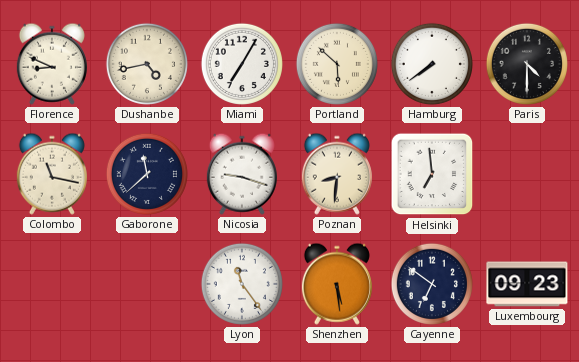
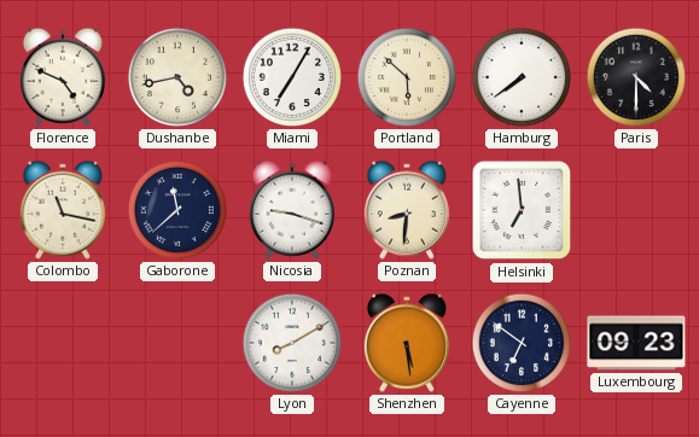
Florence: 8:49 -> 4:49
Lyon: 11:24 -> 8:10
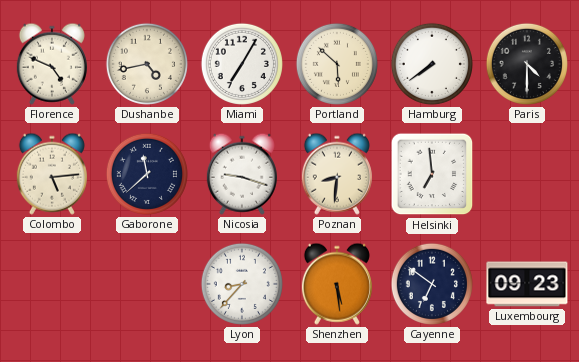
Colombo: 11:17 -> 5:14
Lyon: 8:10 -> 8:37
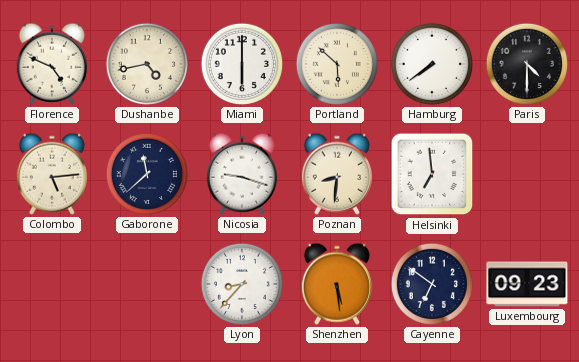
Miami: 7:05 -> 6:00
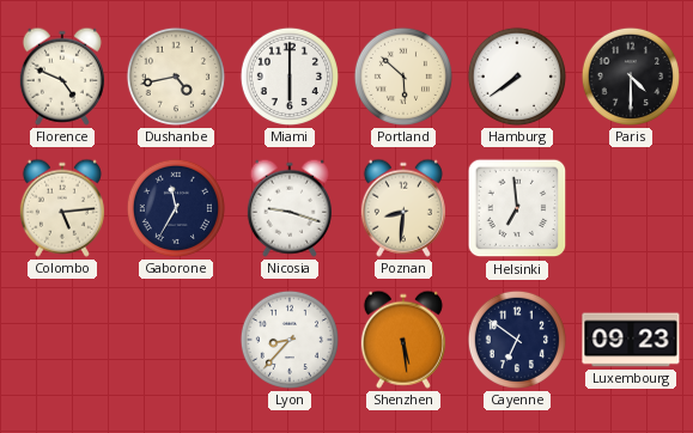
Gaborone: 11:38 -> 11:35
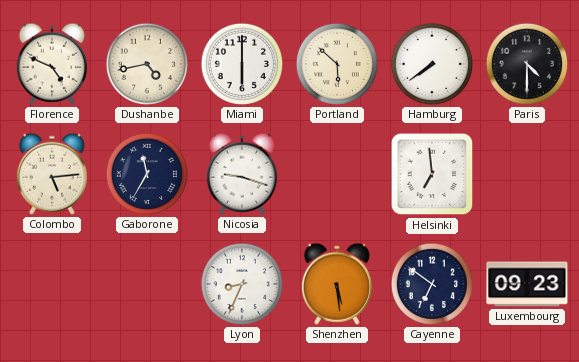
Poznan: 8:31 -> none
Lyon: 8:37 -> 8:34
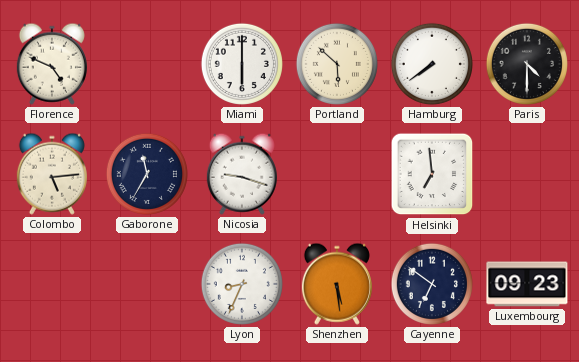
Dushanbe: 4:43 -> none
